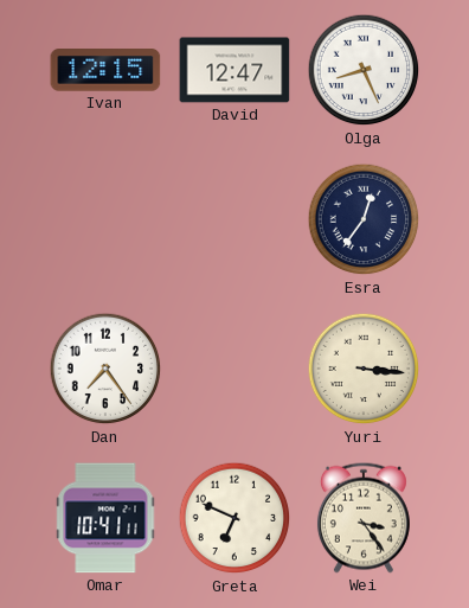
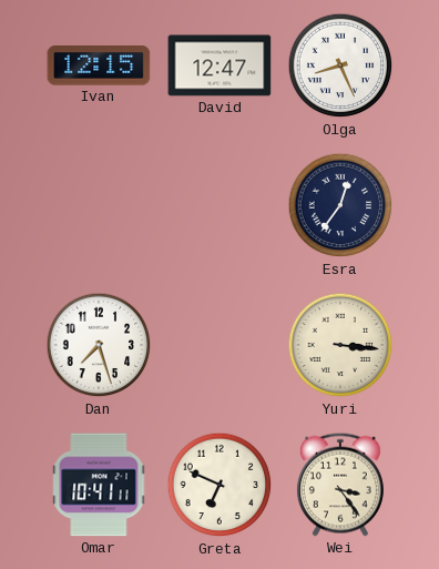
Dan: 7:24 -> 7:27
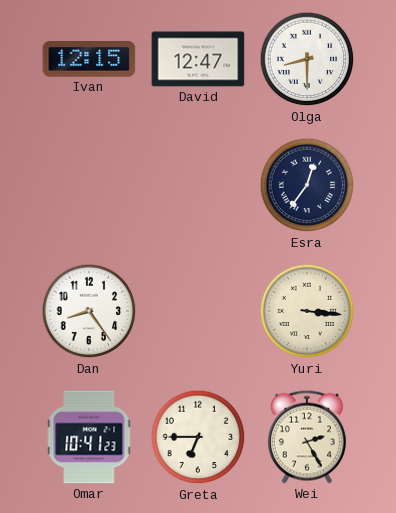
Olga: 8:26 -> 8:30
Dan: 7:27 -> 8:24
Omar: 10:41:11 -> 10:41:23
Greta: 6:49 -> 6:45
Wei: 3:24 -> 2:25
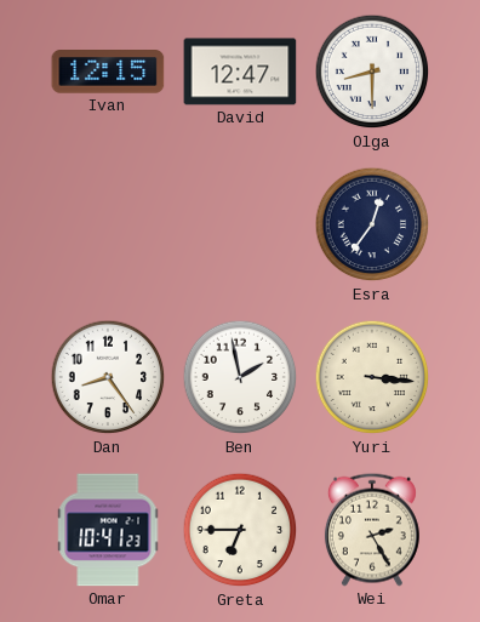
Ben: none -> 1:58
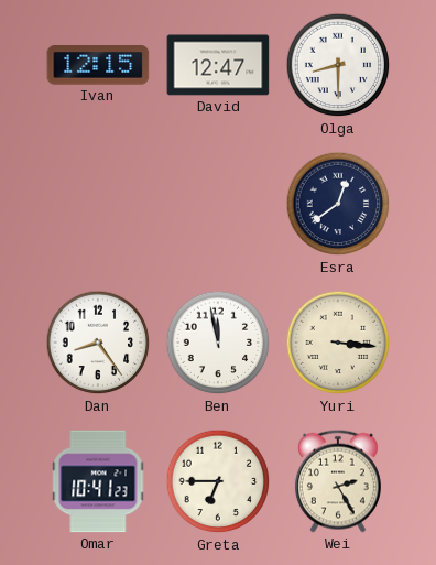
Esra: 12:36 -> 12:39
Ben: 1:58 -> 11:58
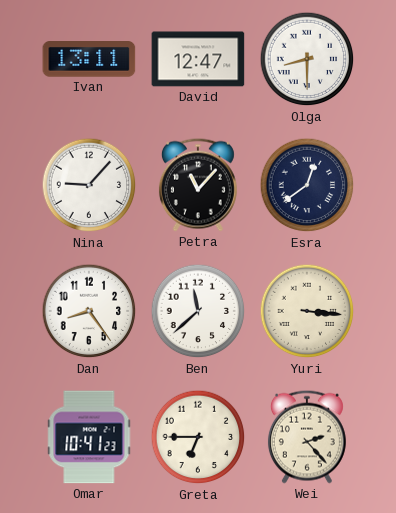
Ivan: 12:15 -> 13:11
Nina: none -> 9:07
Petra: none -> 11:07
Ben: 11:58 -> 11:38
Wei: 2:25 -> 2:23
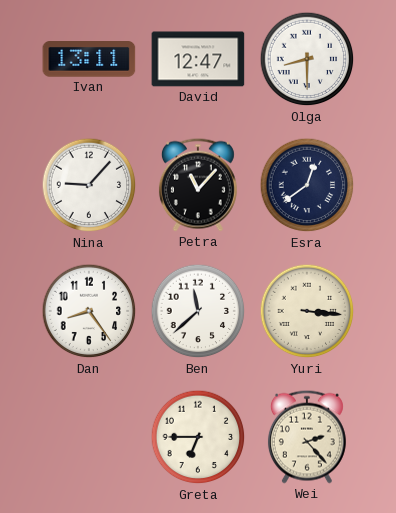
Omar: 10:41 -> none
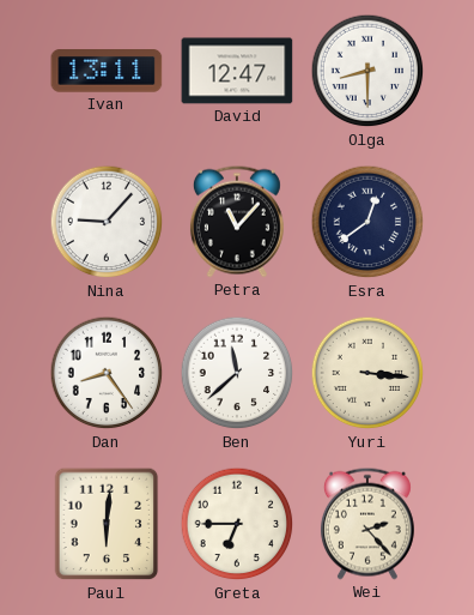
Paul: none -> 6:01
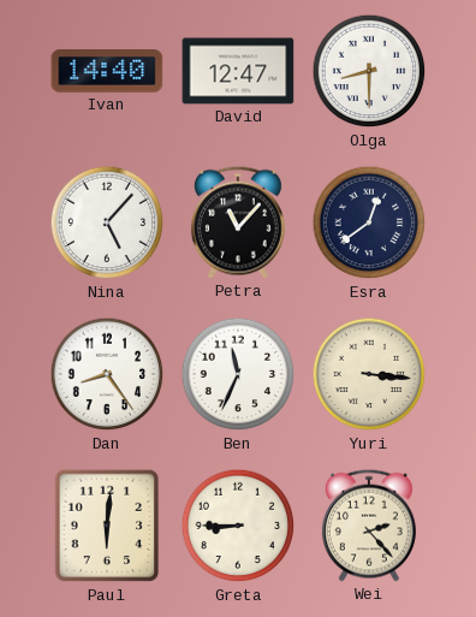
Ivan: 13:11 -> 14:40
Nina: 9:07 -> 5:07
Ben: 11:38 -> 11:34
Greta: 6:45 -> 8:45
